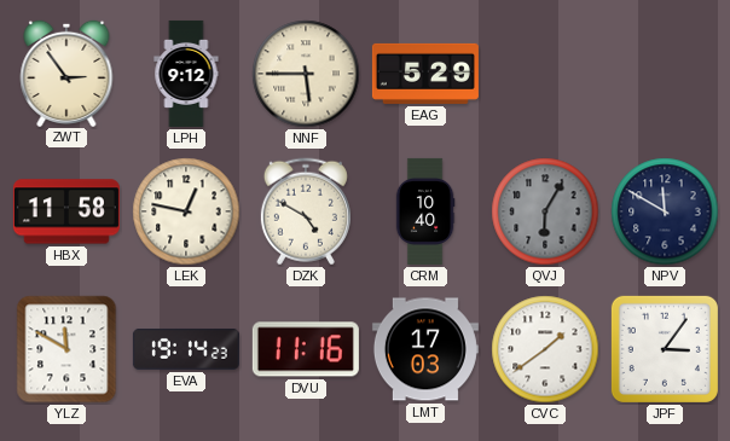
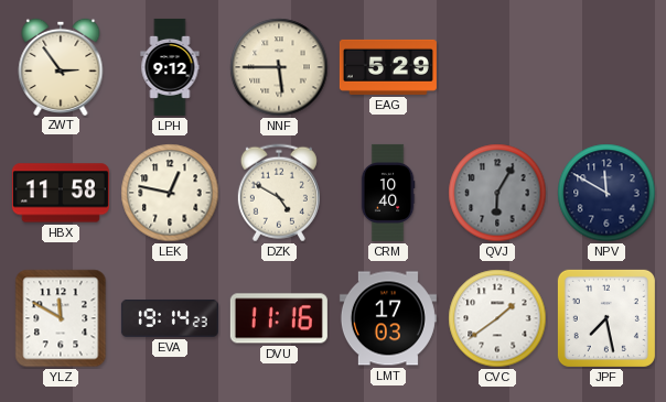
JPF: 3:06 -> 7:28
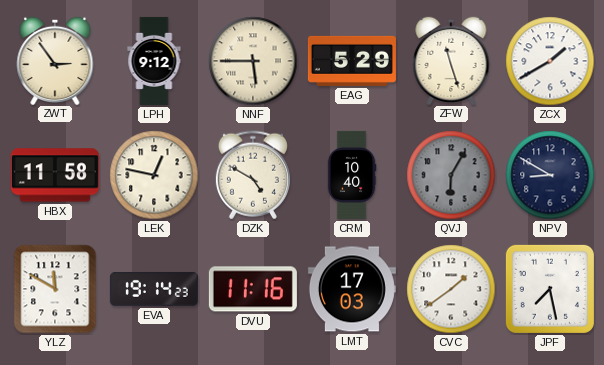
ZFW: none -> 11:27
ZCX: none -> 1:40
NPV: 11:50 -> 8:50
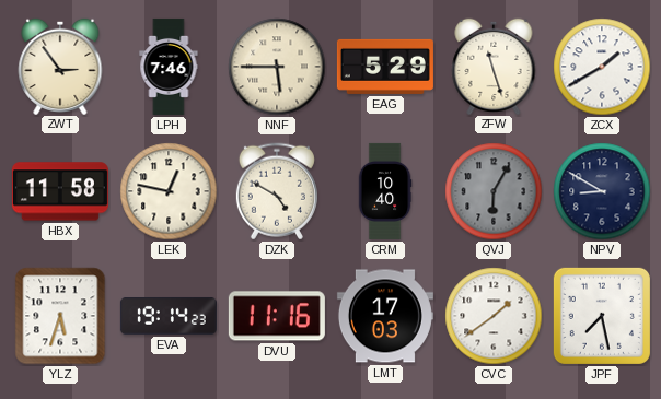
LPH: 9:12 -> 7:46
YLZ: 11:50 -> 5:33
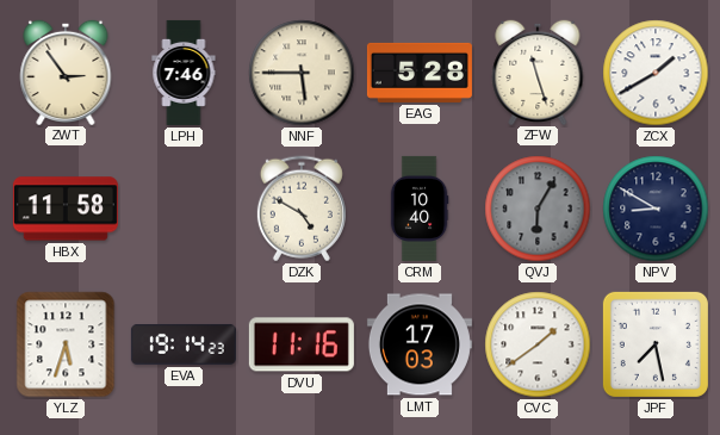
EAG: 5:29 -> 5:28
LEK: 12:47 -> none
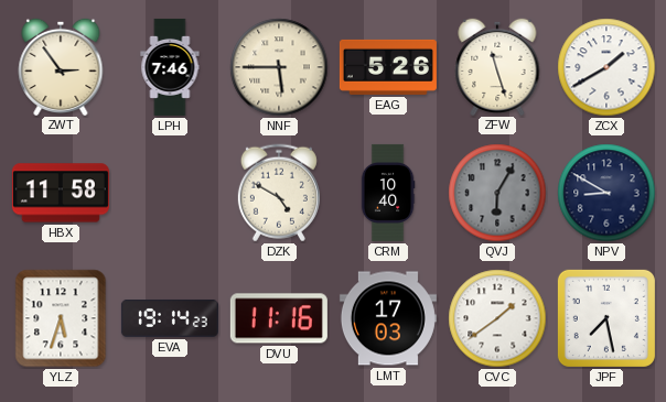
EAG: 5:28 -> 5:26
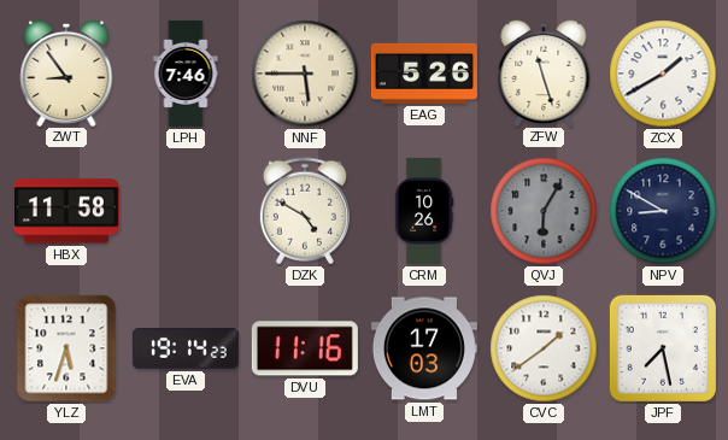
ZWT: 2:54 -> 8:54
CRM: 10:40 -> 10:26
